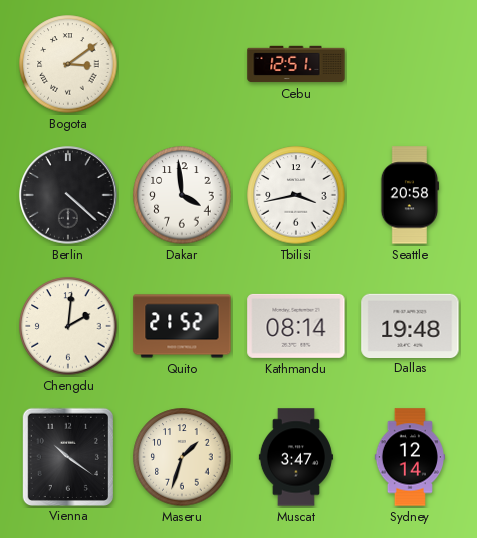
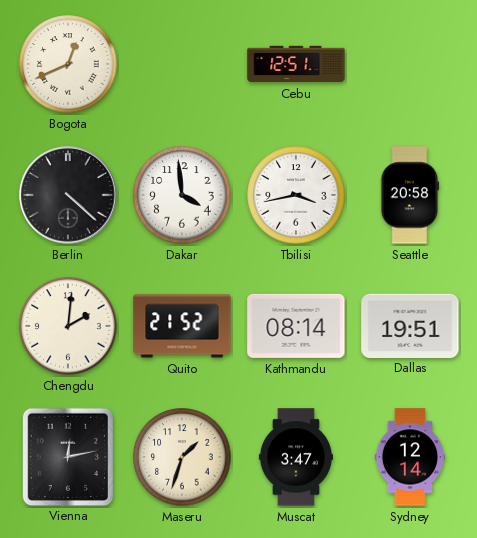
Bogota: 3:09 -> 12:41
Dallas: 19:48 -> 19:51
Vienna: 10:21 -> 12:13
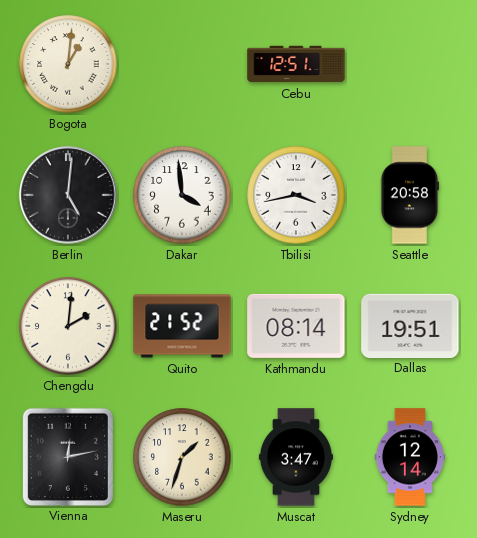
Bogota: 12:41 -> 1:01
Berlin: 4:22 -> 5:01
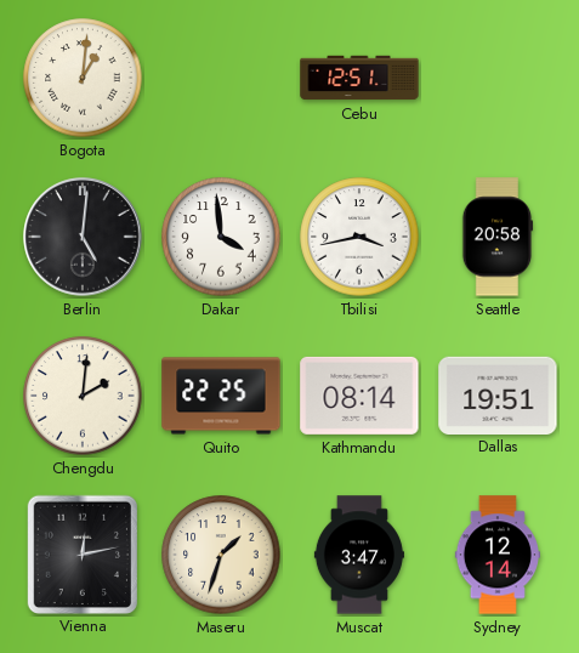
Quito: 21:52 -> 22:25
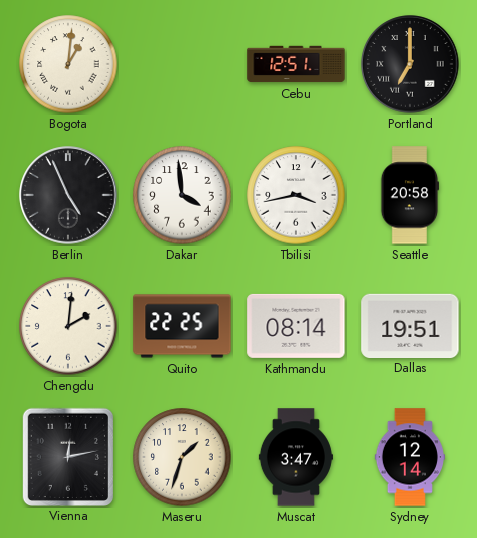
Portland: none -> 7:00
Berlin: 5:01 -> 4:56
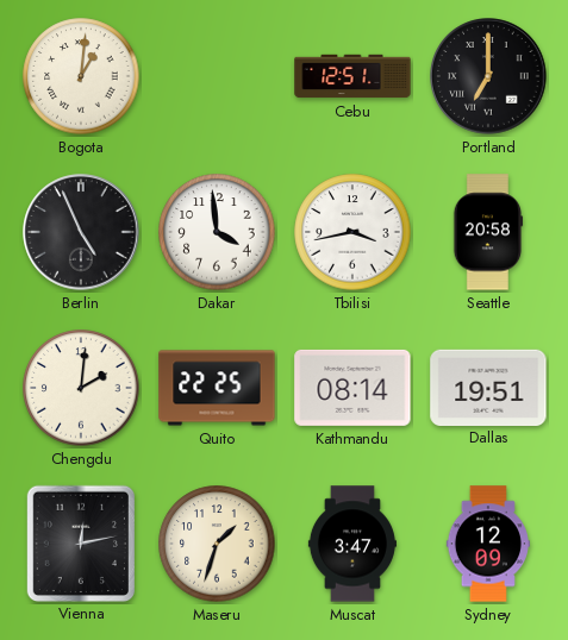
Sydney: 12:14 -> 12:09
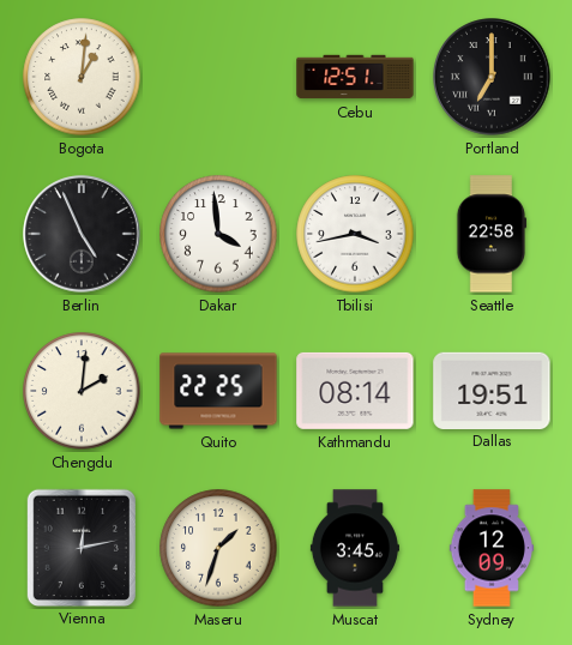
Seattle: 20:58 -> 22:58
Muscat: 3:47 -> 3:45
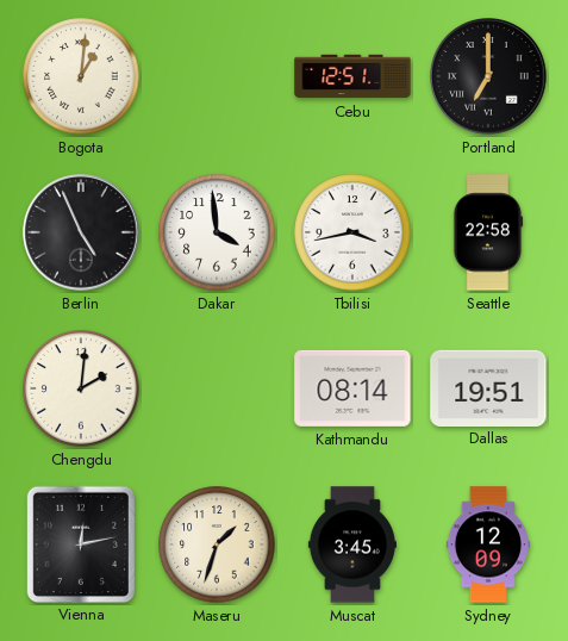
Quito: 22:25 -> none
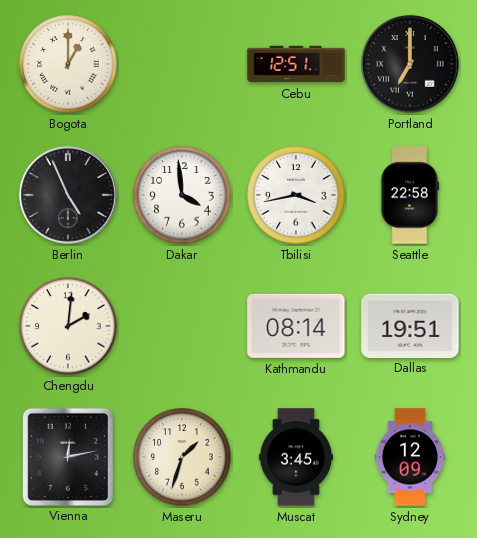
Bogota: 1:01 -> 1:00
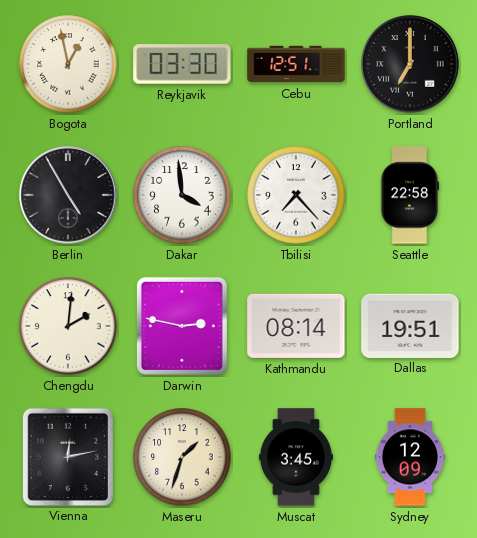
Bogota: 1:00 -> 12:58
Reykjavik: none -> 03:30
Berlin: 4:56 -> 4:55
Tbilisi: 3:43 -> 7:23
Darwin: none -> 2:47
